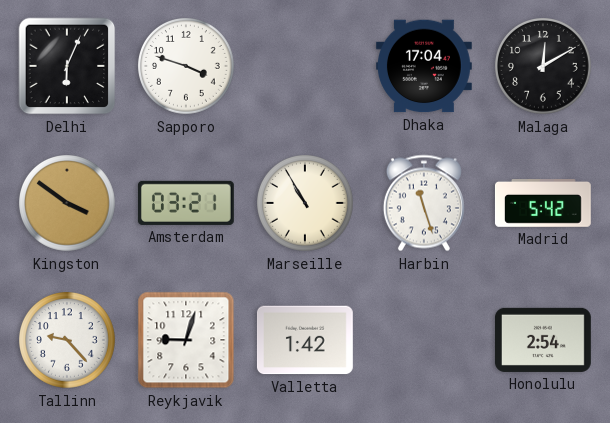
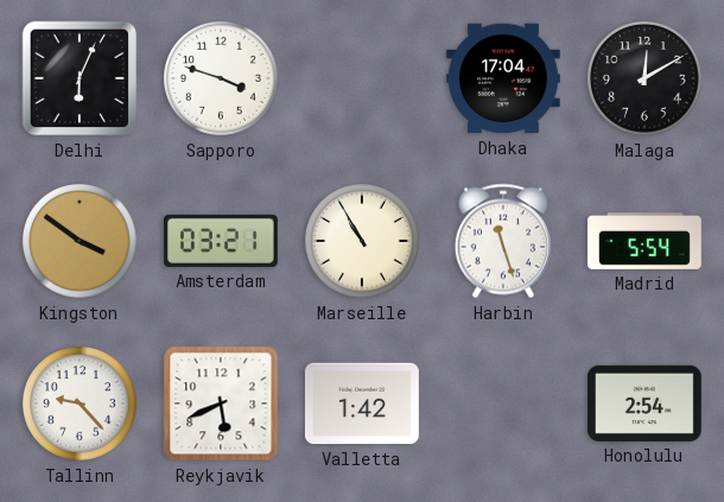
Madrid: 5:42 -> 5:54
Reykjavik: 9:03 -> 5:41
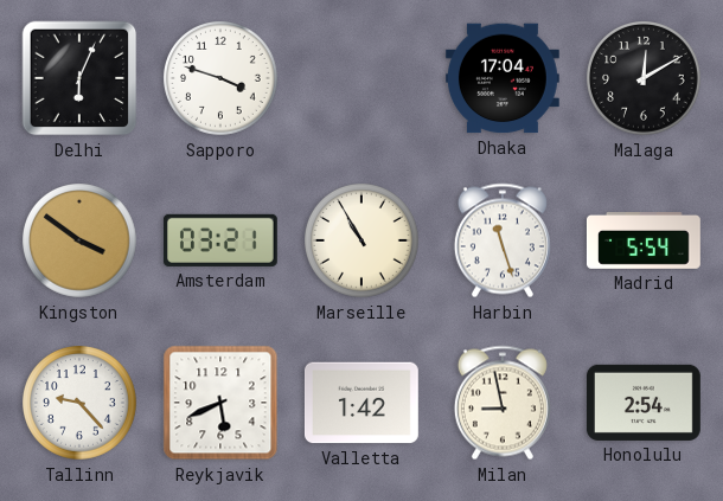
Milan: none -> 8:58
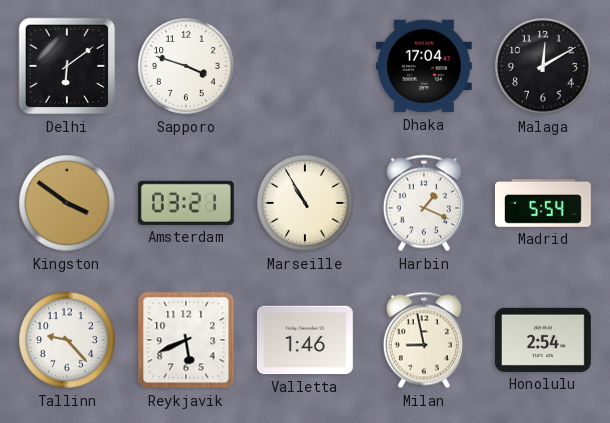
Delhi: 6:04 -> 6:09
Harbin: 11:27 -> 1:19
Valletta: 1:42 -> 1:46
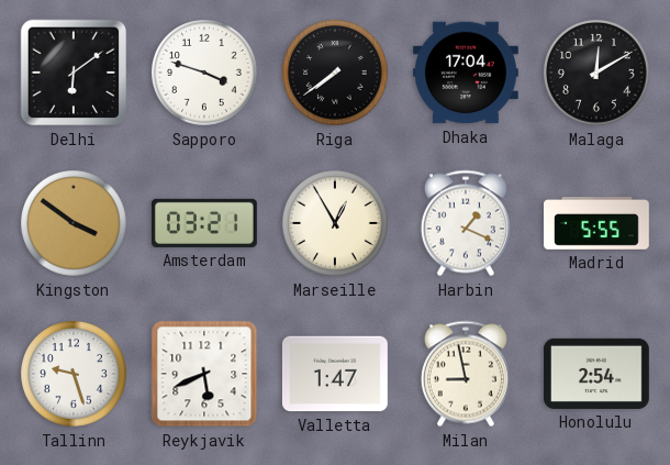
Riga: none -> 7:39
Marseille: 10:55 -> 12:55
Madrid: 5:54 -> 5:55
Tallinn: 9:23 -> 9:27
Valletta: 1:46 -> 1:47
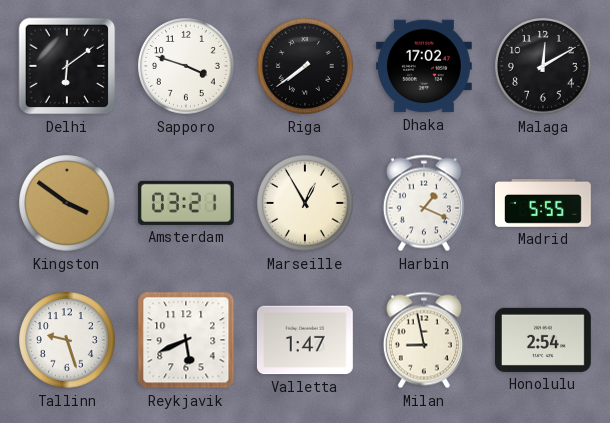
Dhaka: 17:04 -> 17:02
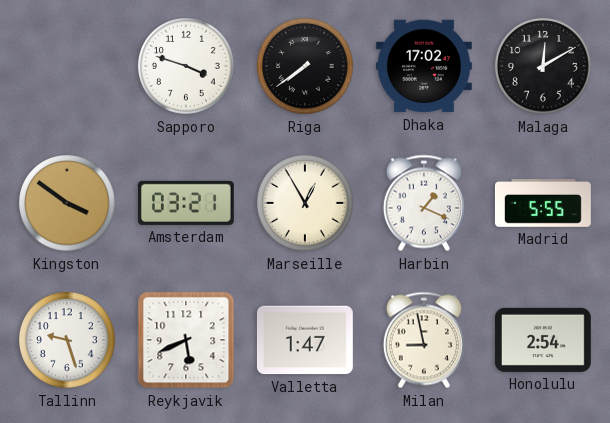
Delhi: 6:09 -> none
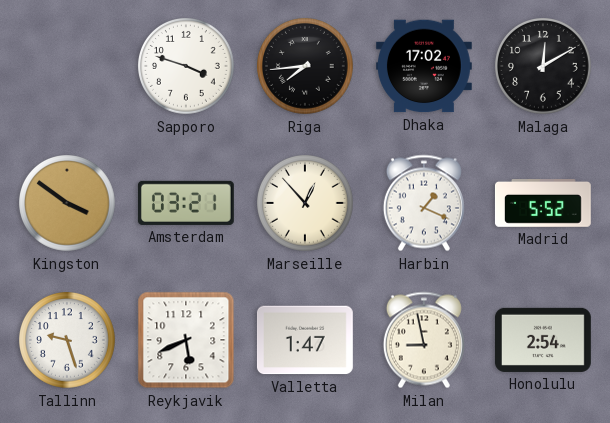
Riga: 7:39 -> 7:44
Marseille: 12:55 -> 12:53
Madrid: 5:55 -> 5:52
